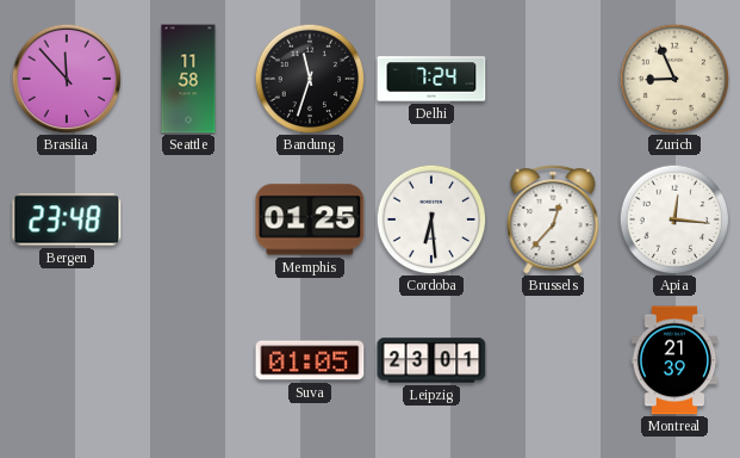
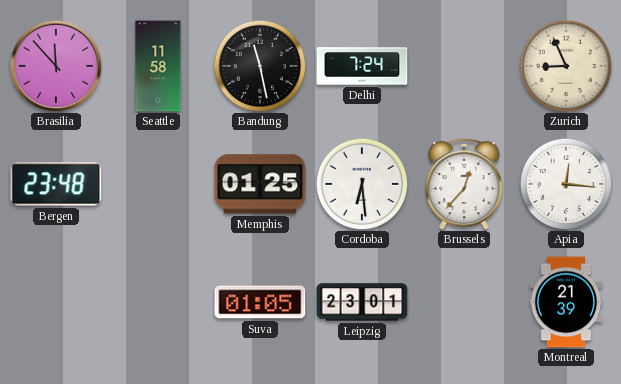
Bandung: 11:33 -> 11:28
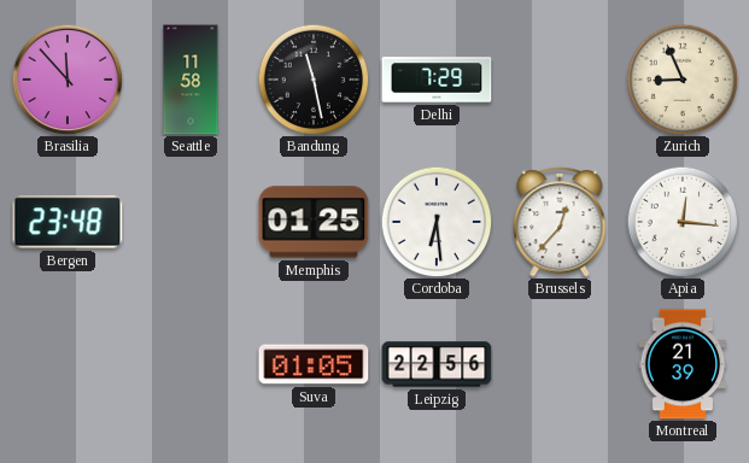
Delhi: 7:24 -> 7:29
Leipzig: 23:01 -> 22:56
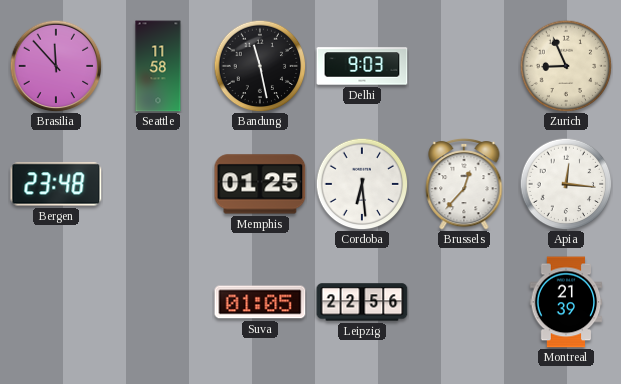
Delhi: 7:29 -> 9:03
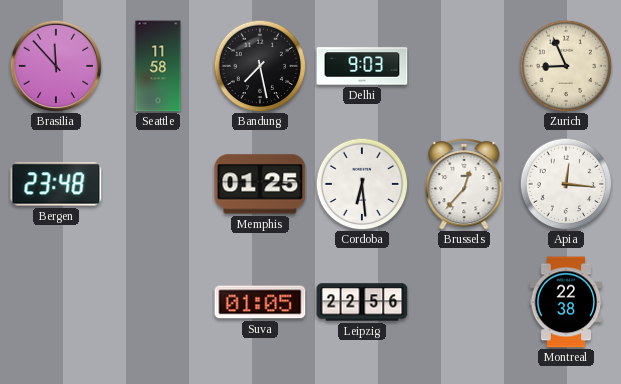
Bandung: 11:28 -> 7:28
Montreal: 21:39 -> 22:38
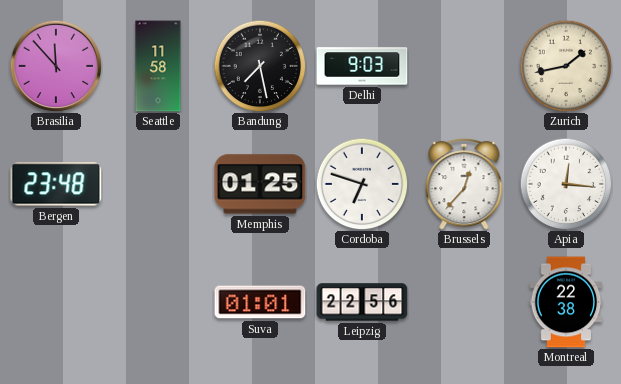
Zurich: 8:56 -> 1:43
Cordoba: 6:29 -> 6:48
Suva: 01:05 -> 01:01
